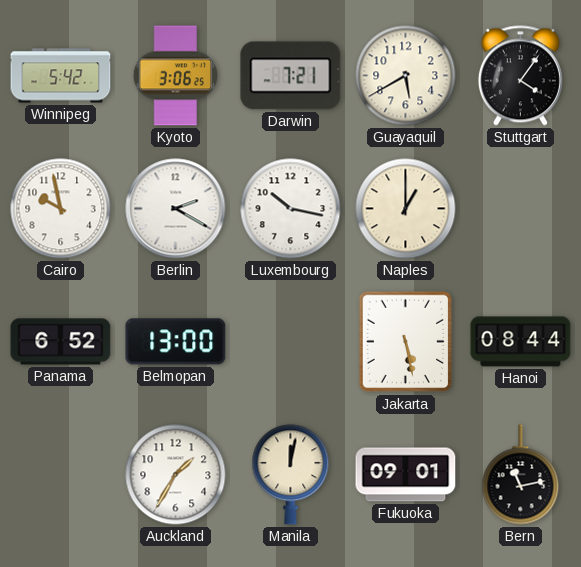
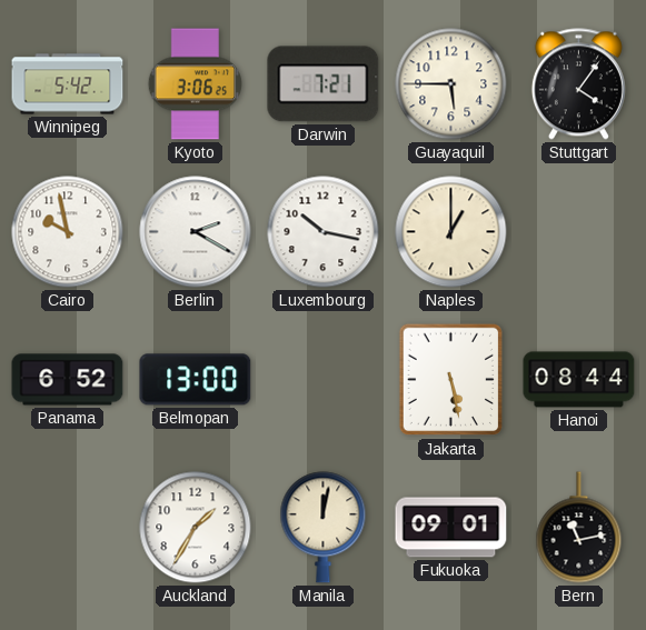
Guayaquil: 5:40 -> 5:45
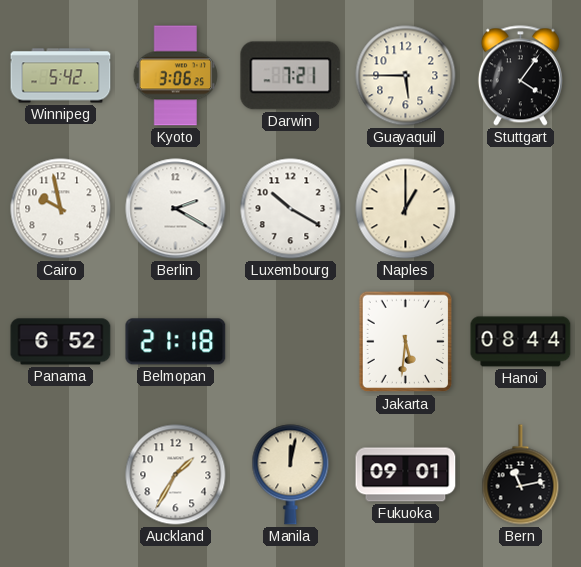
Luxembourg: 10:17 -> 10:20
Belmopan: 13:00 -> 21:18
Jakarta: 5:28 -> 5:31
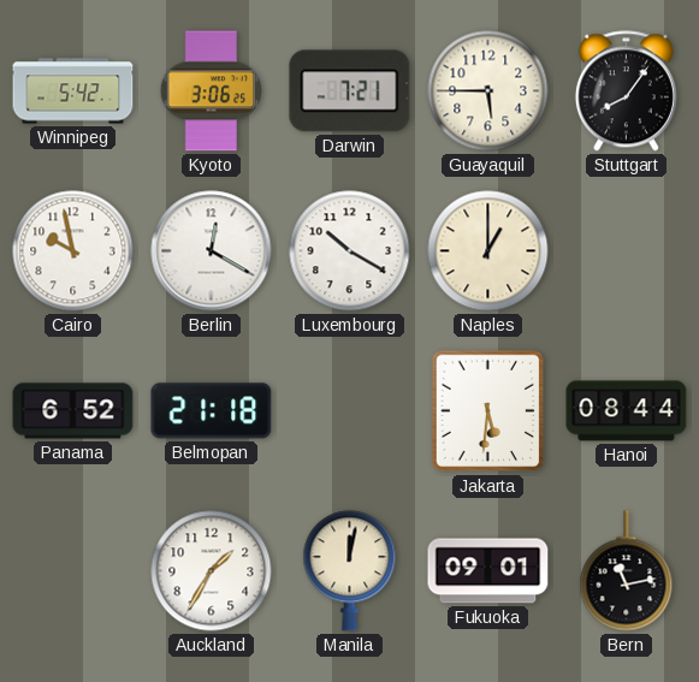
Stuttgart: 4:06 -> 8:06
Berlin: 2:20 -> 12:20
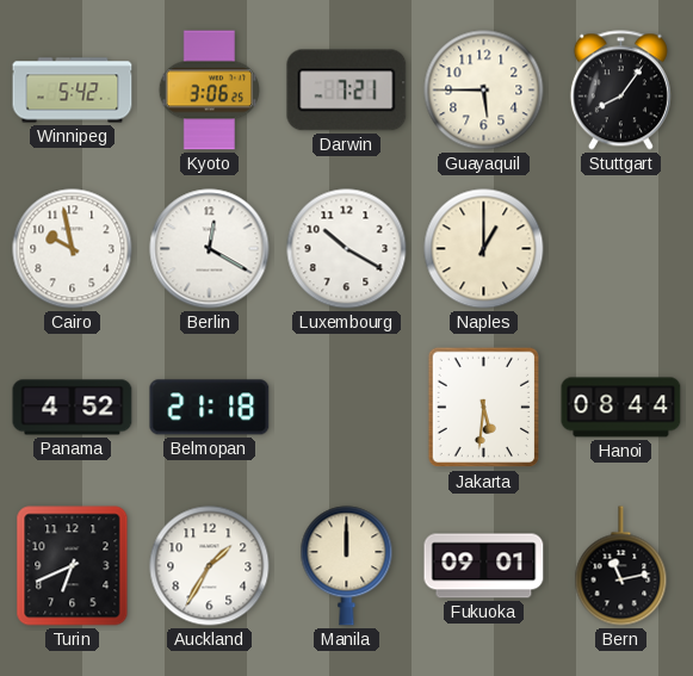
Panama: 6:52 -> 4:52
Turin: none -> 6:41
Manila: 12:02 -> 12:00
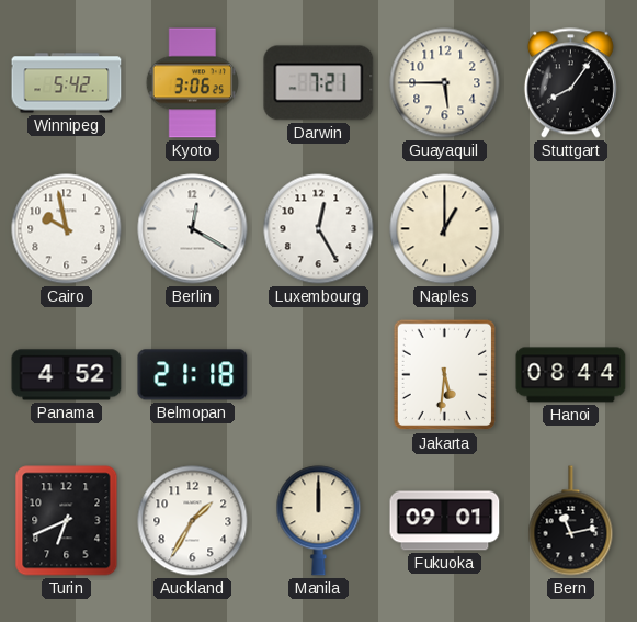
Luxembourg: 10:20 -> 12:25
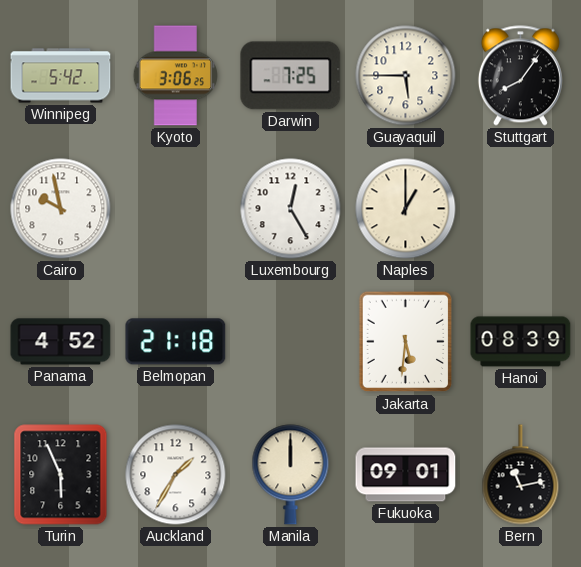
Darwin: 7:21 -> 7:25
Berlin: 12:20 -> none
Hanoi: 08:44 -> 08:39
Turin: 6:41 -> 5:56
